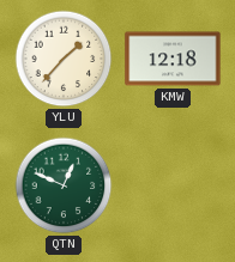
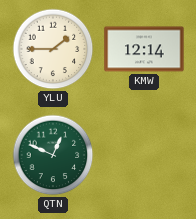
YLU: 1:37 -> 1:45
KMW: 12:18 -> 12:14
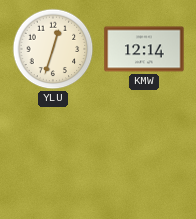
YLU: 1:45 -> 12:33
QTN: 12:49 -> none
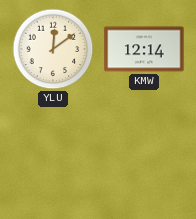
YLU: 12:33 -> 12:09
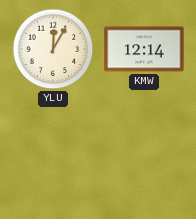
YLU: 12:09 -> 12:05
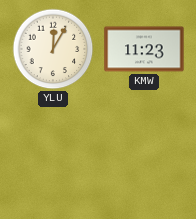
KMW: 12:14 -> 11:23
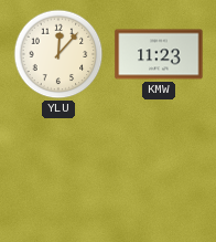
YLU: 12:05 -> 12:07
